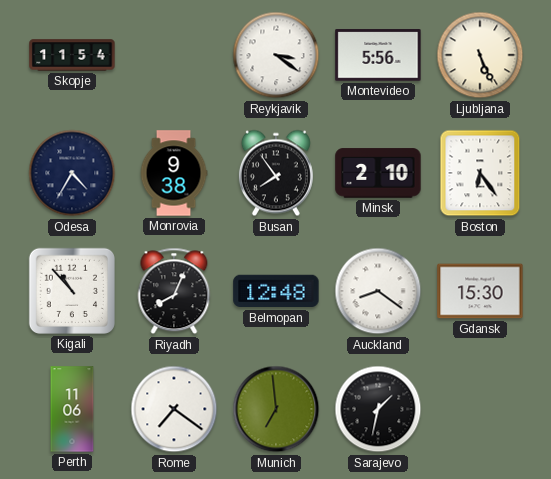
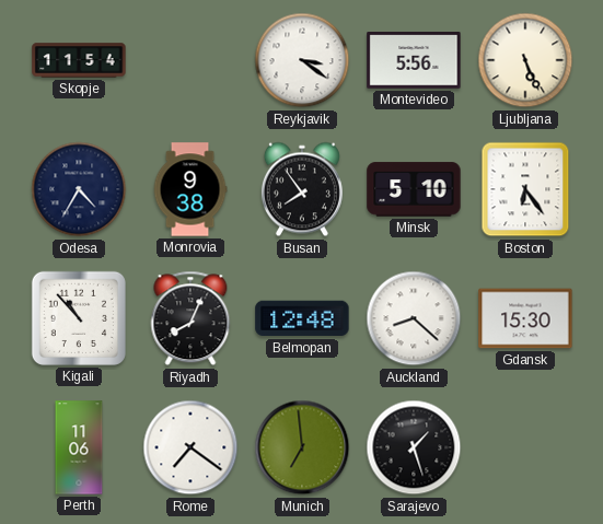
Minsk: 2:10 -> 5:10
Auckland: 8:21 -> 8:22
Sarajevo: 1:32 -> 1:27
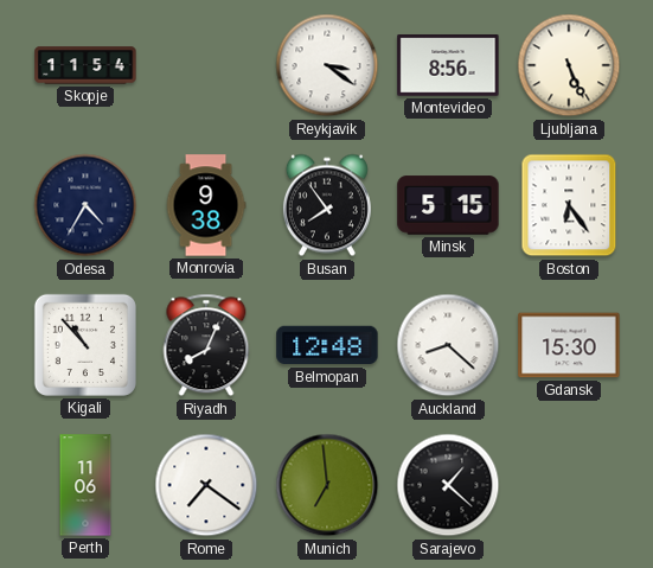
Montevideo: 5:56 -> 8:56
Minsk: 5:10 -> 5:15
Sarajevo: 1:27 -> 1:22
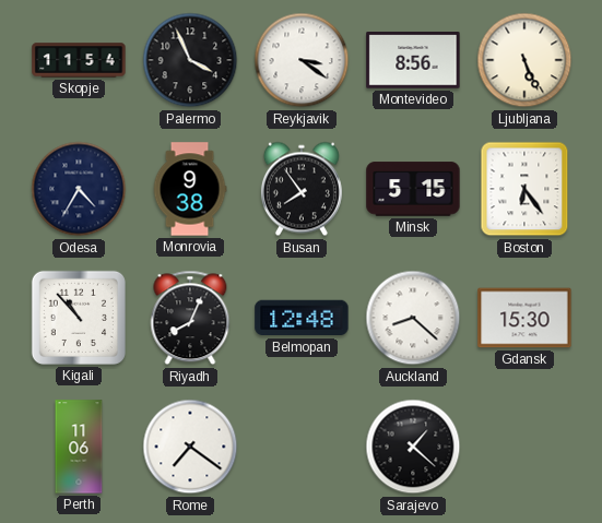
Palermo: none -> 3:56
Munich: 6:59 -> none
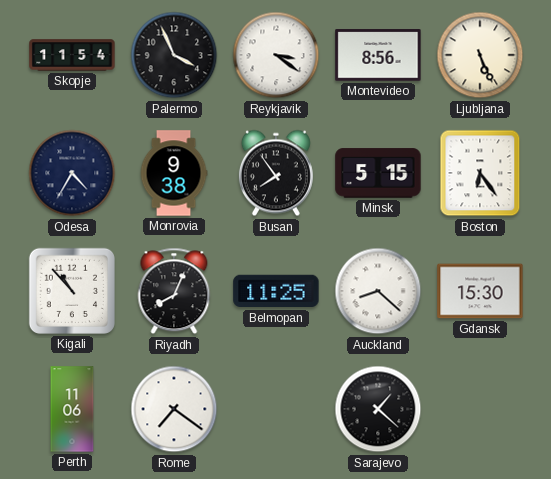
Belmopan: 12:48 -> 11:25
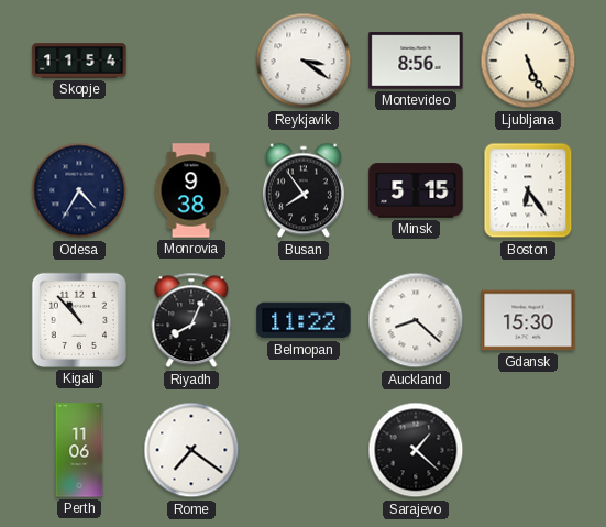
Palermo: 3:56 -> none
Belmopan: 11:25 -> 11:22
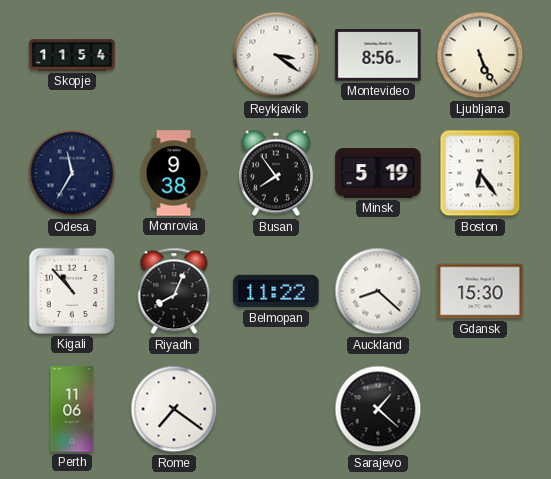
Odesa: 4:35 -> 11:35
Minsk: 5:15 -> 5:19
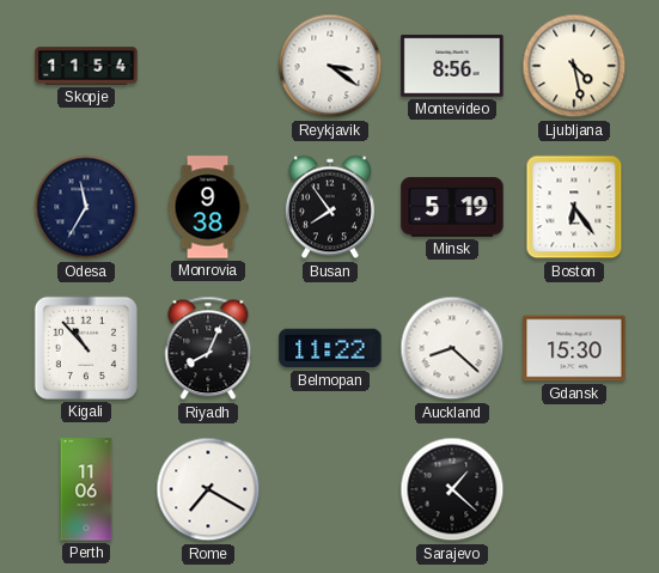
Ljubljana: 5:26 -> 4:28
Rome: 7:21 -> 7:20
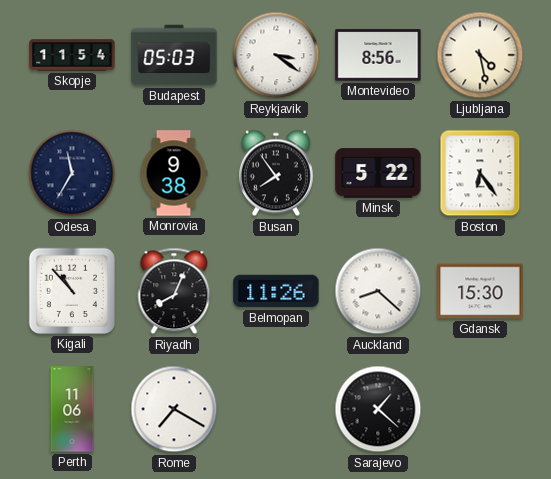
Budapest: none -> 05:03
Minsk: 5:19 -> 5:22
Belmopan: 11:22 -> 11:26
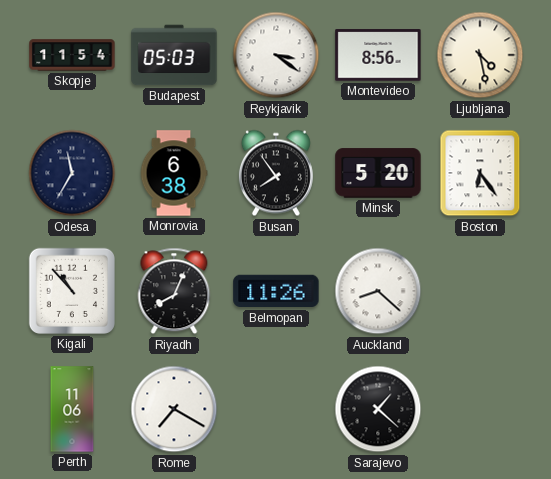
Monrovia: 9:38 -> 6:38
Minsk: 5:22 -> 5:20
Gdansk: 15:30 -> none
